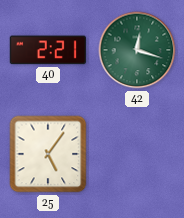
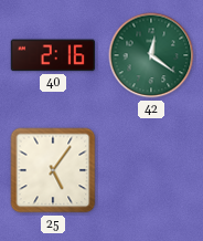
40: 2:21 -> 2:16
42: 12:18 -> 12:21
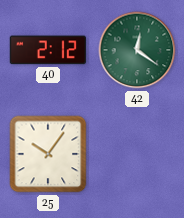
40: 2:16 -> 2:12
25: 5:06 -> 10:06
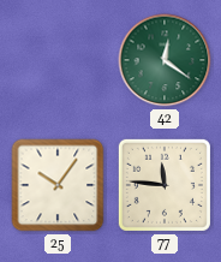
40: 2:12 -> none
77: none -> 11:46
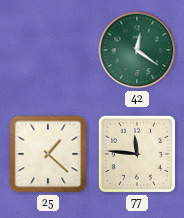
25: 10:06 -> 1:22
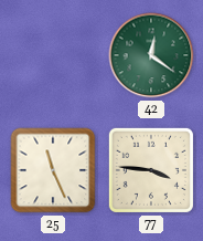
25: 1:22 -> 11:26
77: 11:46 -> 3:46
